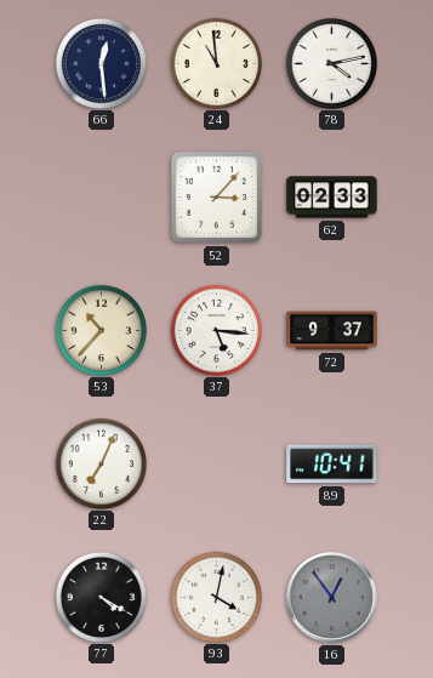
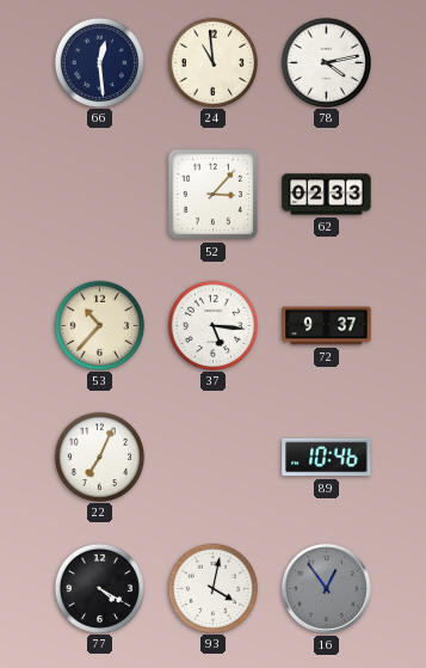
89: 10:41 -> 10:46
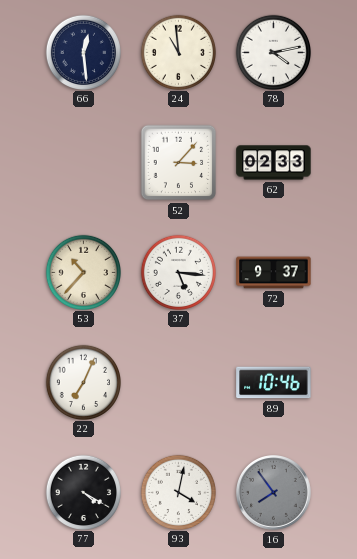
16: 12:54 -> 7:54
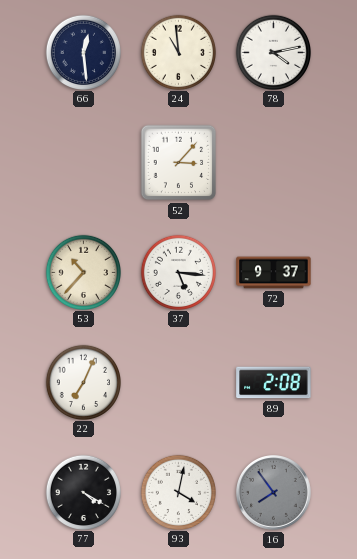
62: 02:33 -> none
89: 10:46 -> 2:08
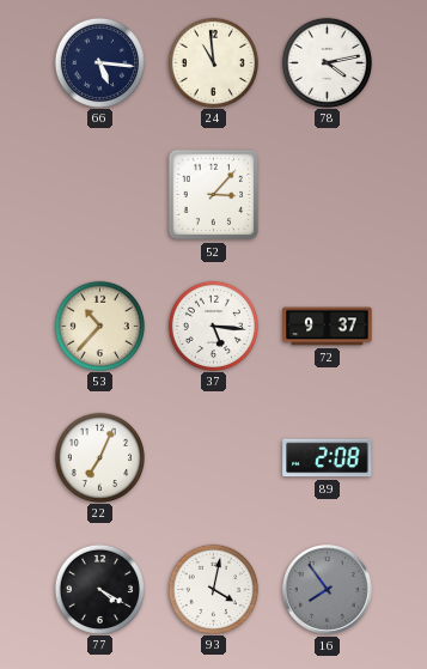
66: 12:29 -> 5:16
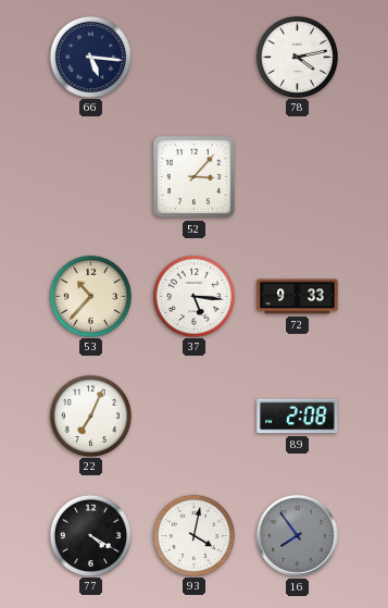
24: 10:59 -> none
72: 9:37 -> 9:33
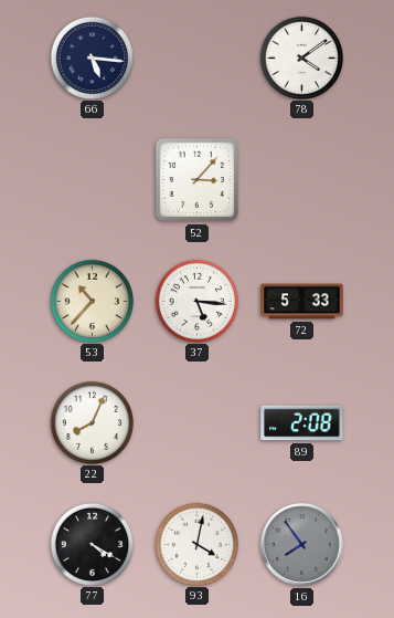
78: 4:13 -> 4:09
72: 9:33 -> 5:33
22: 7:04 -> 8:04
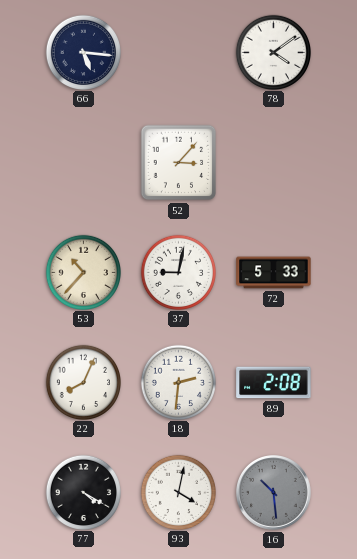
37: 5:16 -> 9:02
18: none -> 2:31
16: 7:54 -> 10:29
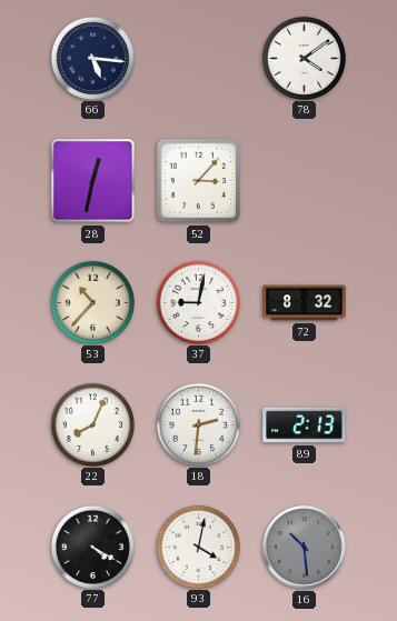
28: none -> 12:32
72: 5:33 -> 8:32
89: 2:08 -> 2:13
